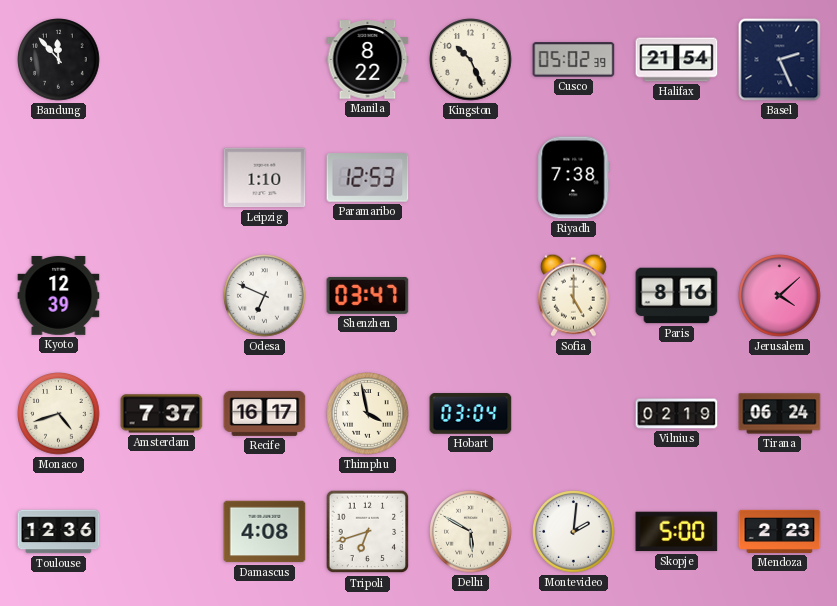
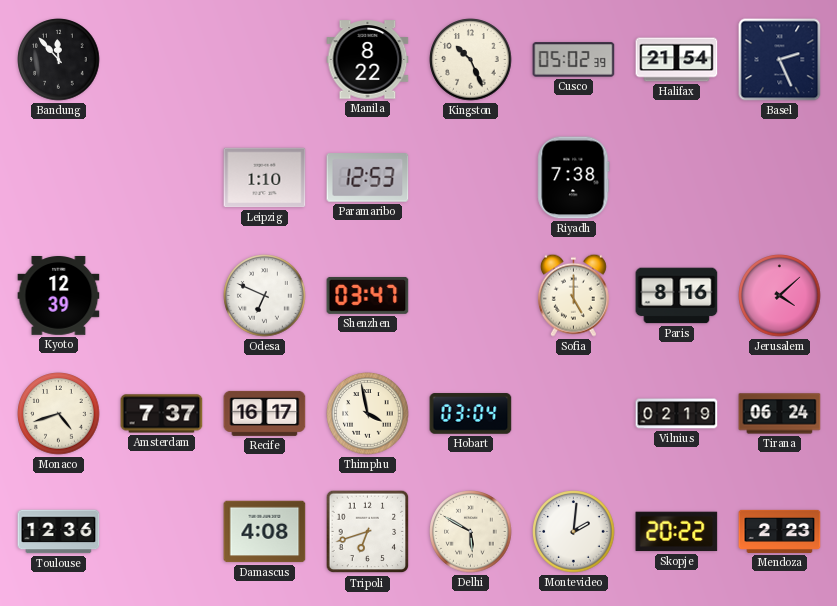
Skopje: 5:00 -> 20:22
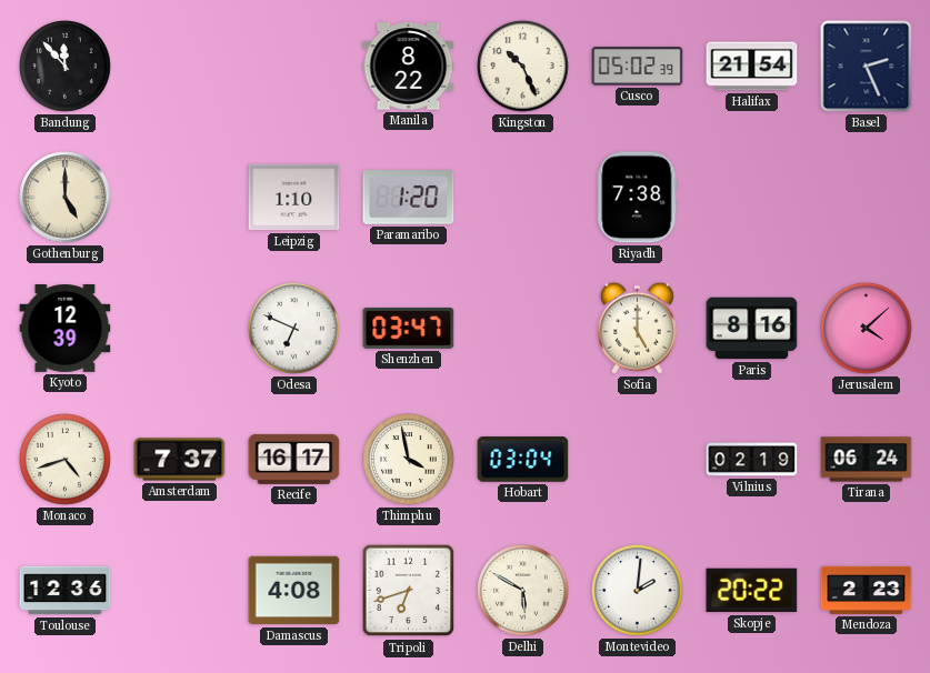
Gothenburg: none -> 5:00
Paramaribo: 12:53 -> 1:20
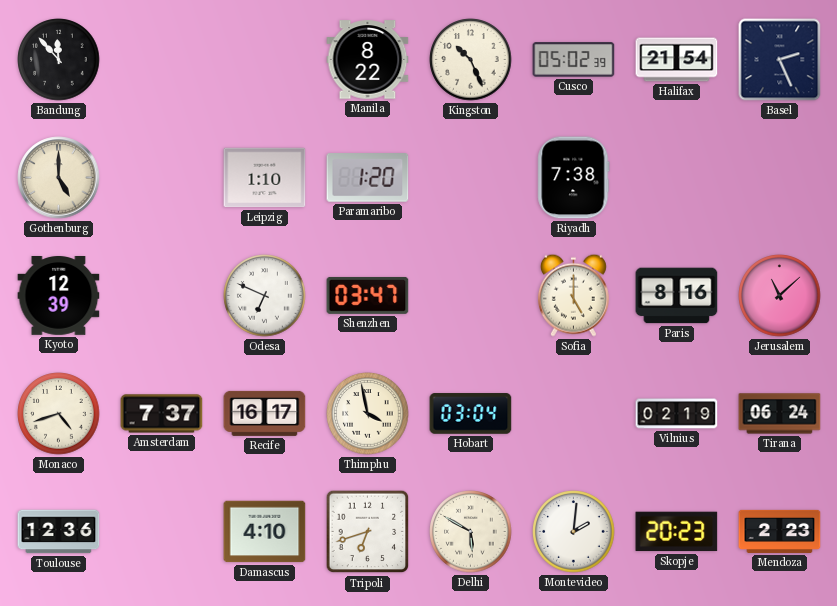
Jerusalem: 4:08 -> 11:08
Damascus: 4:08 -> 4:10
Skopje: 20:22 -> 20:23
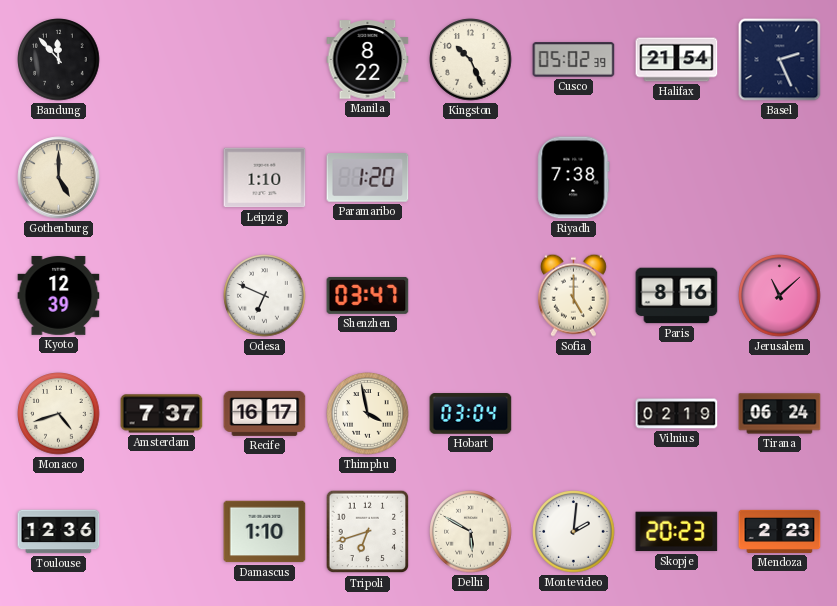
Damascus: 4:10 -> 1:10
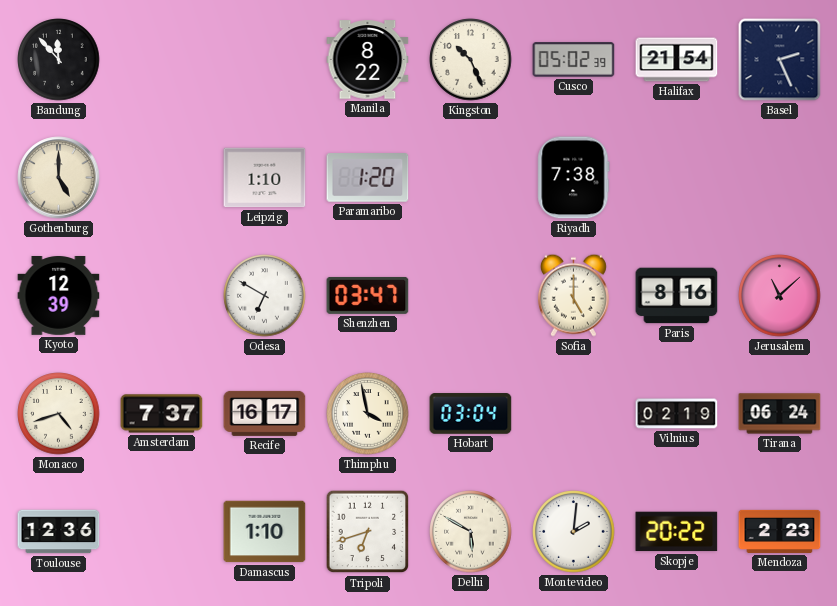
Odesa: 6:49 -> 6:50
Skopje: 20:23 -> 20:22
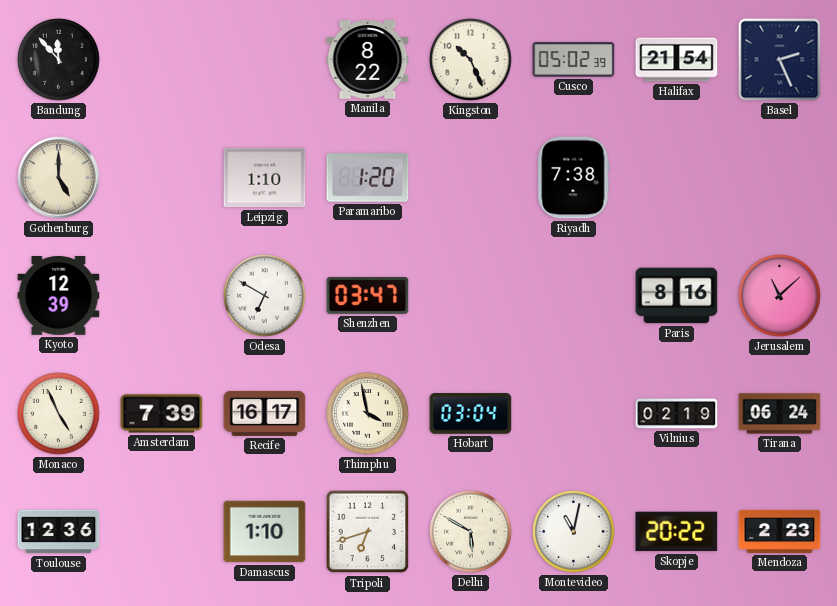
Sofia: 5:00 -> none
Monaco: 4:42 -> 4:56
Amsterdam: 7:37 -> 7:39
Montevideo: 2:01 -> 11:02
